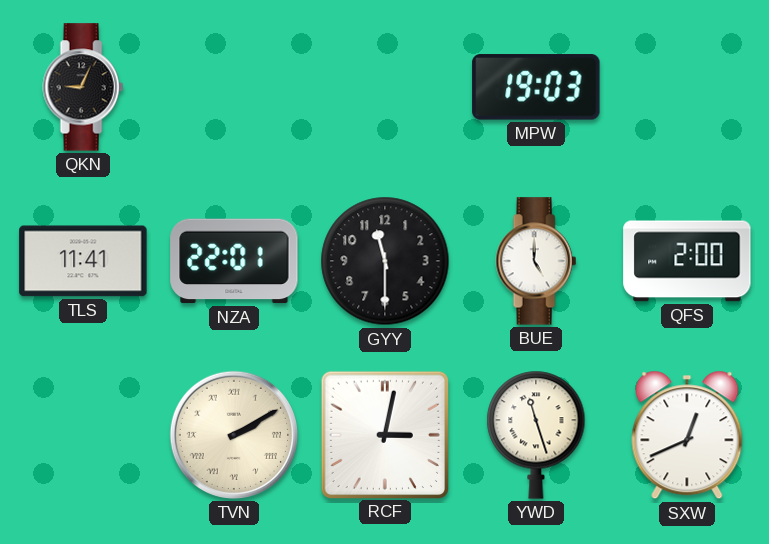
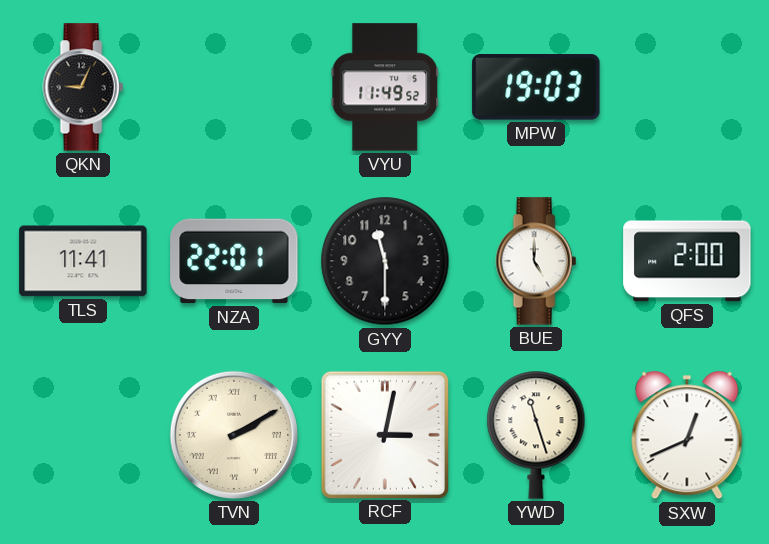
VYU: none -> 11:49
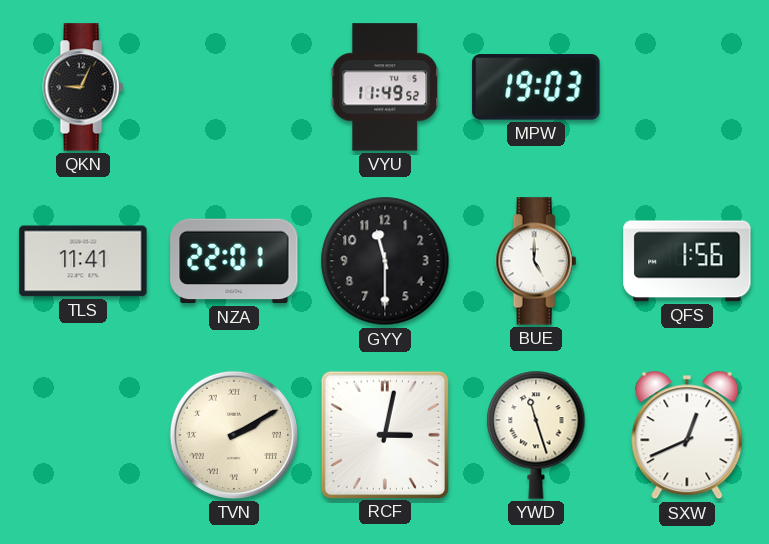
QFS: 2:00 -> 1:56
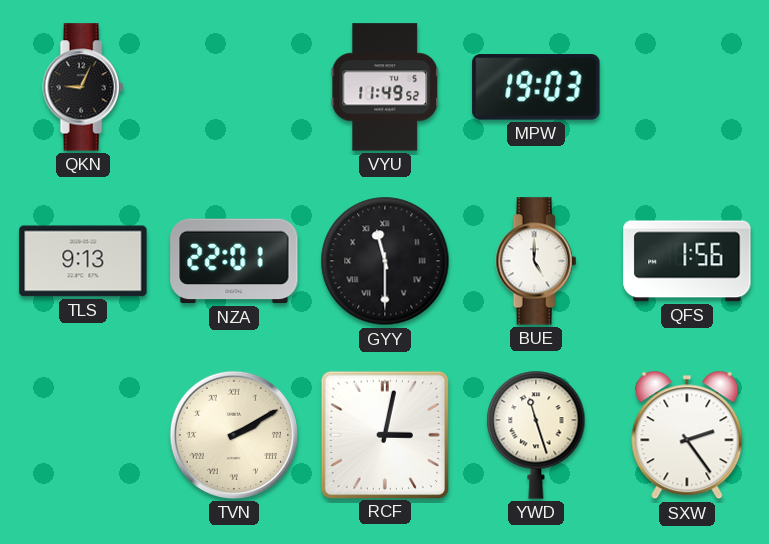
TLS: 11:41 -> 9:13
GYY numerals: Arabic -> Roman
SXW: 12:41 -> 2:24
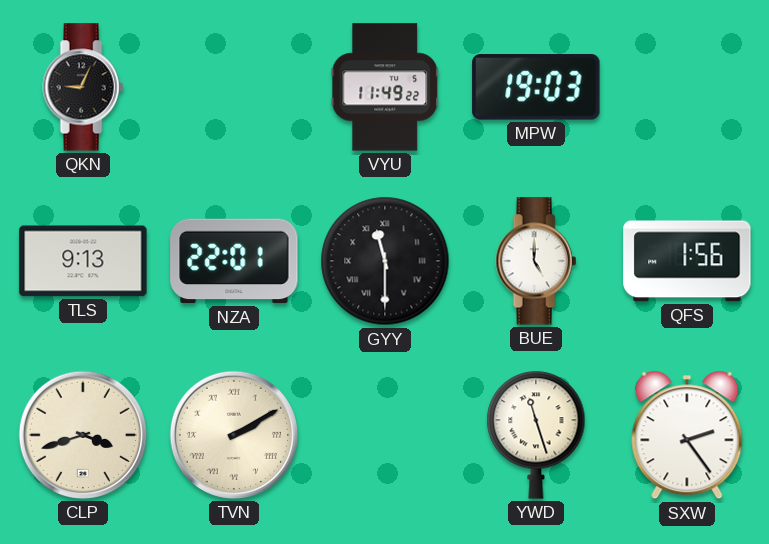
VYU: 11:49:52 -> 11:49:22
CLP: none -> 3:42
RCF: 3:02 -> none
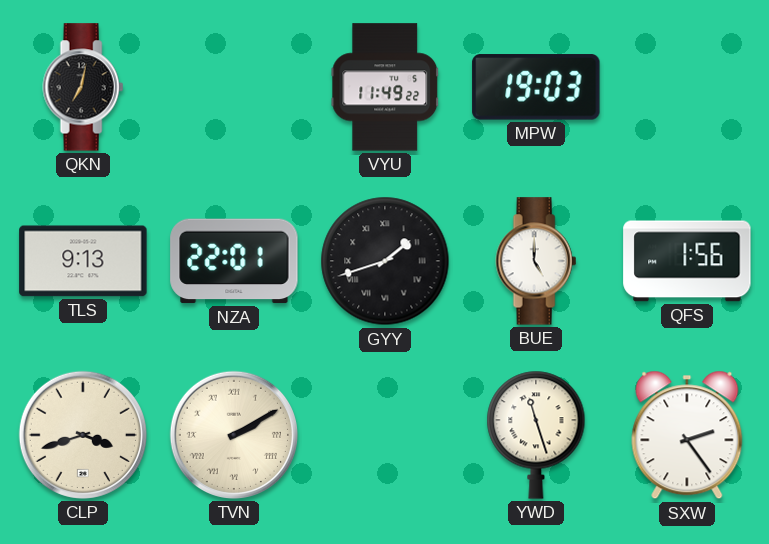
QKN: 9:04 -> 7:02
GYY: 11:30 -> 1:42
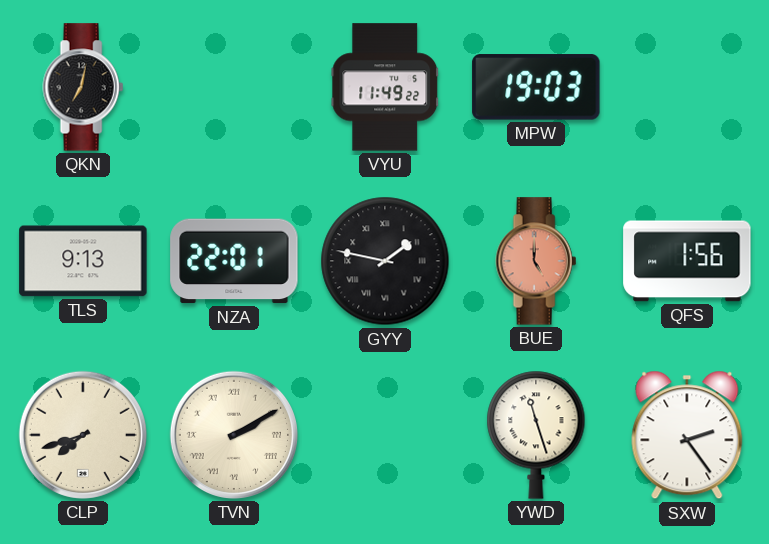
GYY: 1:42 -> 1:47
BUE dial: white -> salmon
CLP: 3:42 -> 7:42
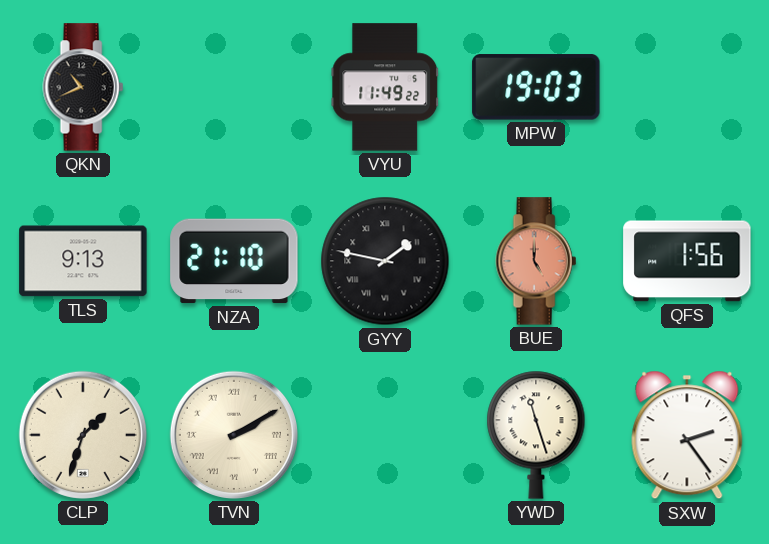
QKN: 7:02 -> 10:41
NZA: 22:01 -> 21:10
CLP: 7:42 -> 1:33
